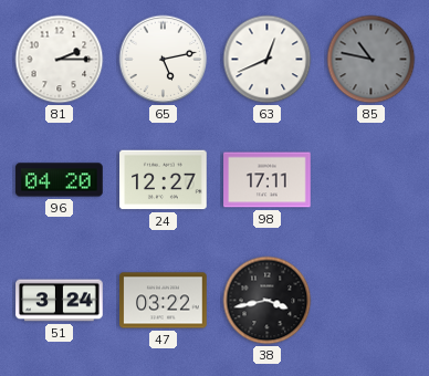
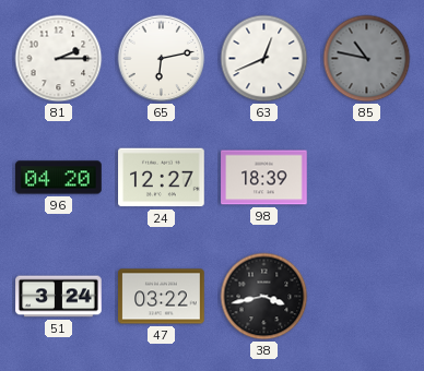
65: 5:13 -> 6:13
98: 17:11 -> 18:39
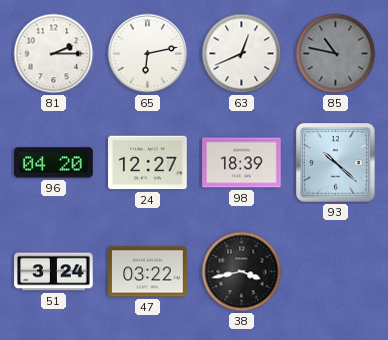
93: none -> 10:22
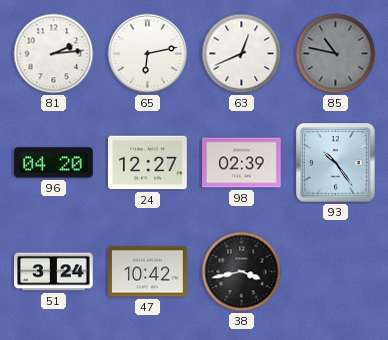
81: 2:15 -> 2:14
98: 18:39 -> 02:39
93: 10:22 -> 10:24
47: 03:22 -> 10:42
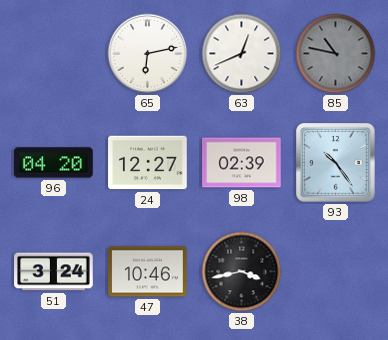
81: 2:14 -> none
47: 10:42 -> 10:46
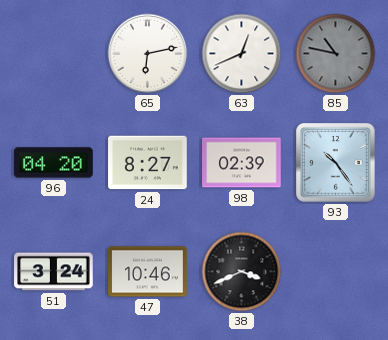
24: 12:27 -> 8:27
38: 3:43 -> 3:41
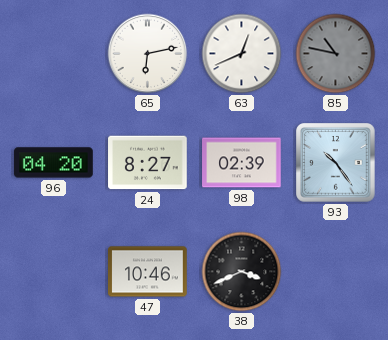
51: 3:24 -> none
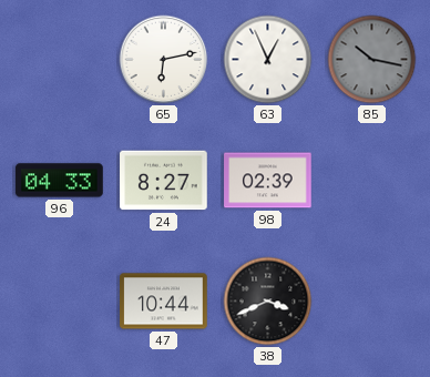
63: 12:41 -> 12:56
85: 10:47 -> 10:17
96: 04:20 -> 04:33
93: 10:24 -> none
47: 10:46 -> 10:44
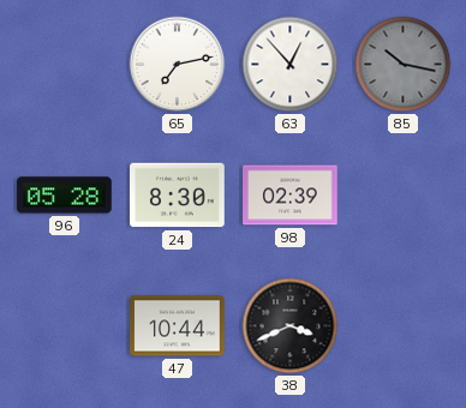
65: 6:13 -> 7:13
63: 12:56 -> 12:53
96: 04:33 -> 05:28
24: 8:27 -> 8:30
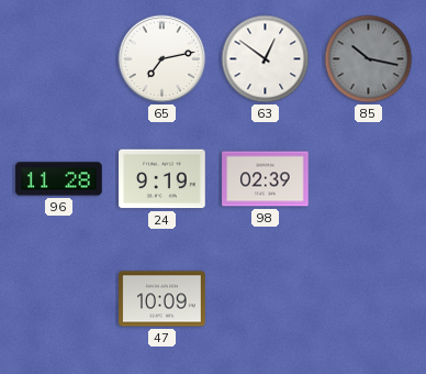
63: 12:53 -> 12:51
96: 05:28 -> 11:28
24: 8:30 -> 9:19
47: 10:44 -> 10:09
38: 3:41 -> none
